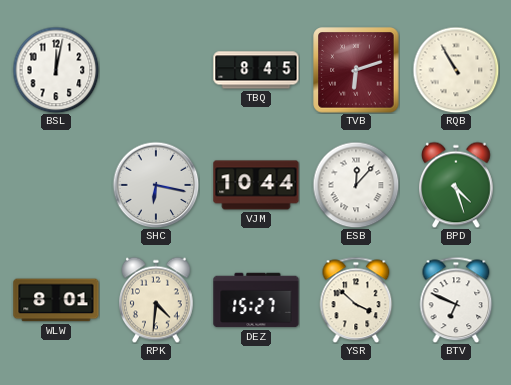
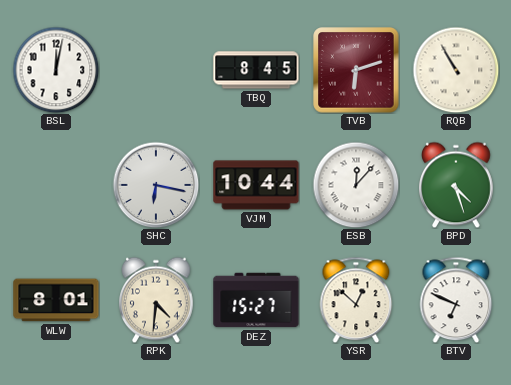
YSR: 3:52 -> 12:52
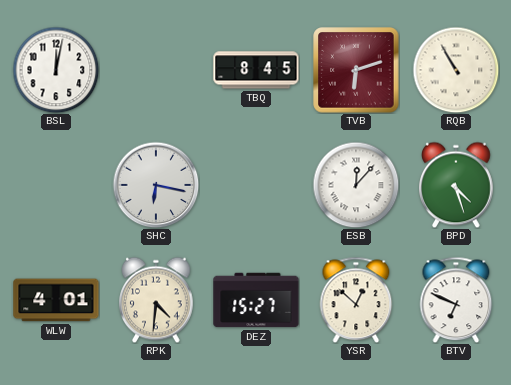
VJM: 10:44 -> none
WLW: 8:01 -> 4:01
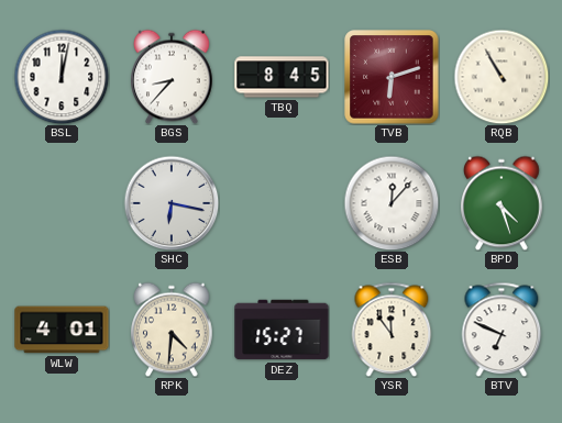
BGS: none -> 8:37
YSR: 12:52 -> 11:54
